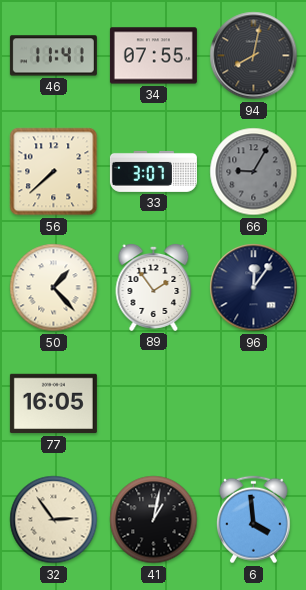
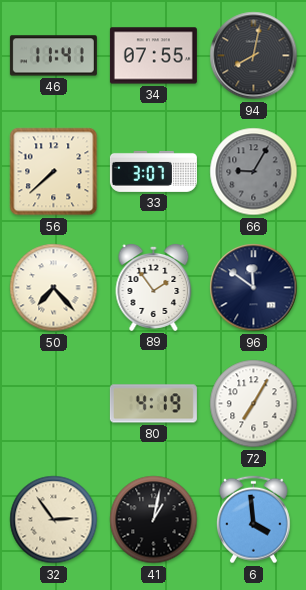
50: 1:23 -> 7:23
96: 12:06 -> 11:51
77: 16:05 -> none
80: none -> 4:19
72: none -> 7:05
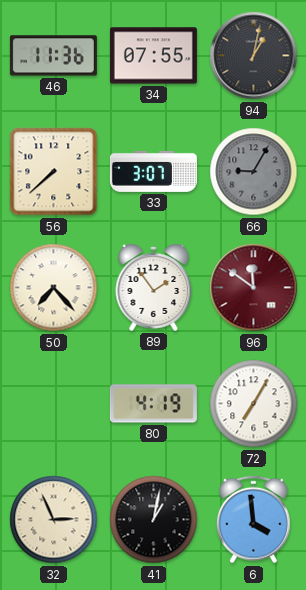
46: 11:41 -> 11:36
94: 8:02 -> 1:02
96 dial: navy -> burgundy
32: 2:54 -> 2:56
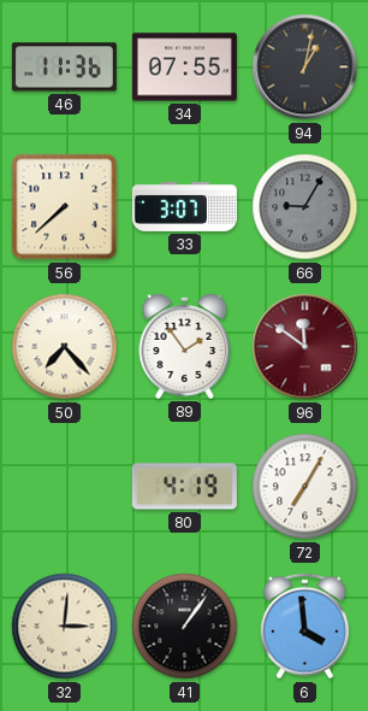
32: 2:56 -> 3:01
41: 1:02 -> 1:06
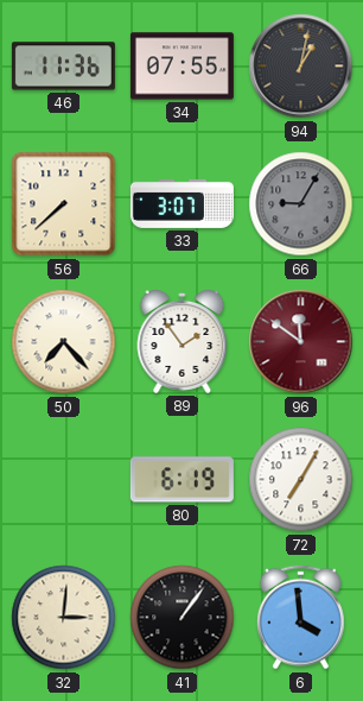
80: 4:19 -> 6:19
